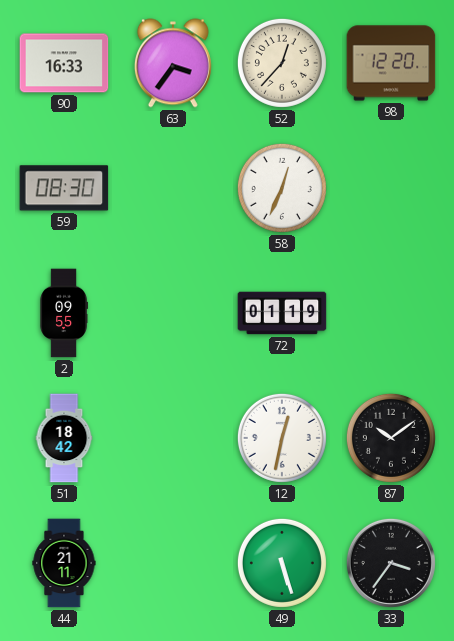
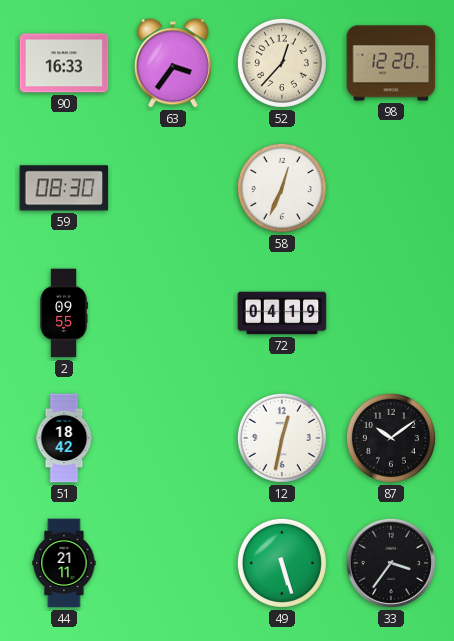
72: 01:19 -> 04:19
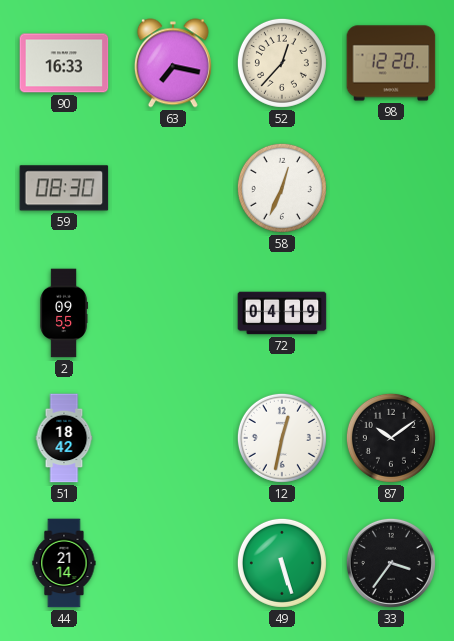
63: 3:36 -> 7:17
44: 21:11 -> 21:14
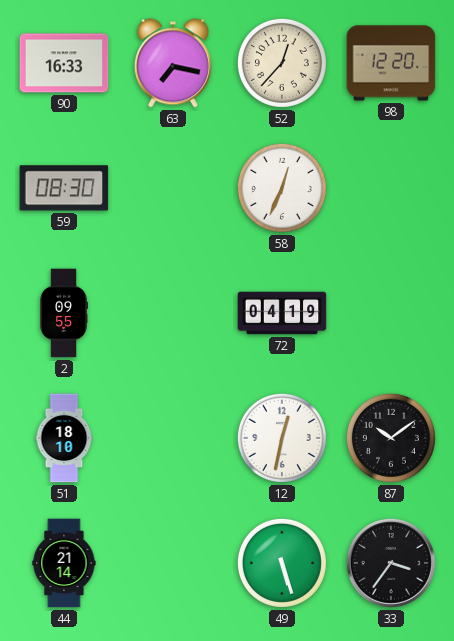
51: 18:42 -> 18:10
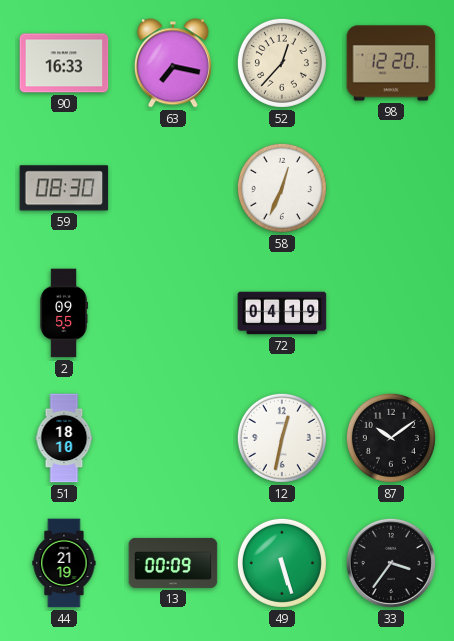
44: 21:14 -> 21:19
13: none -> 00:09
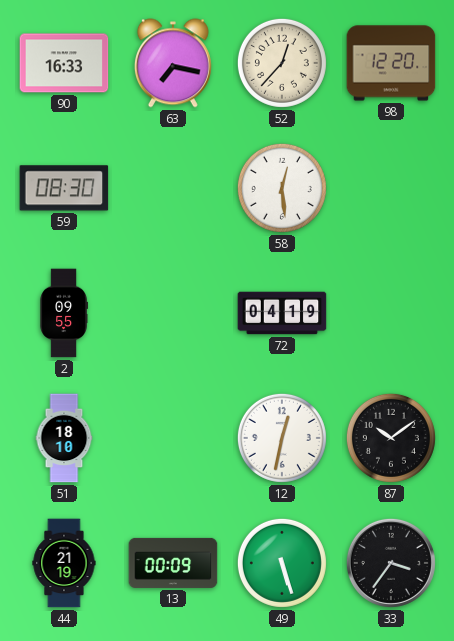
58: 12:34 -> 12:29
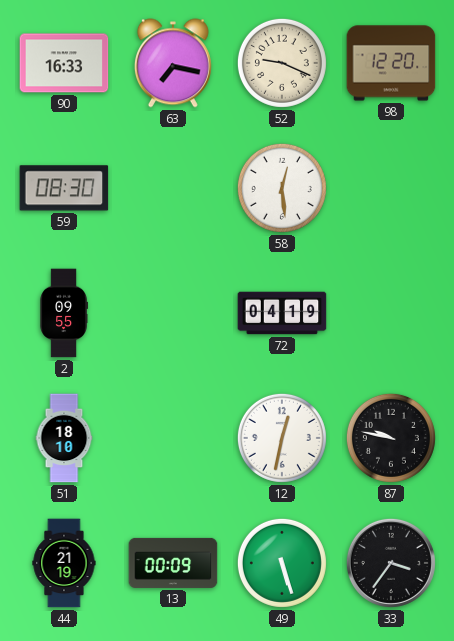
52: 12:37 -> 9:19
87: 10:09 -> 9:47
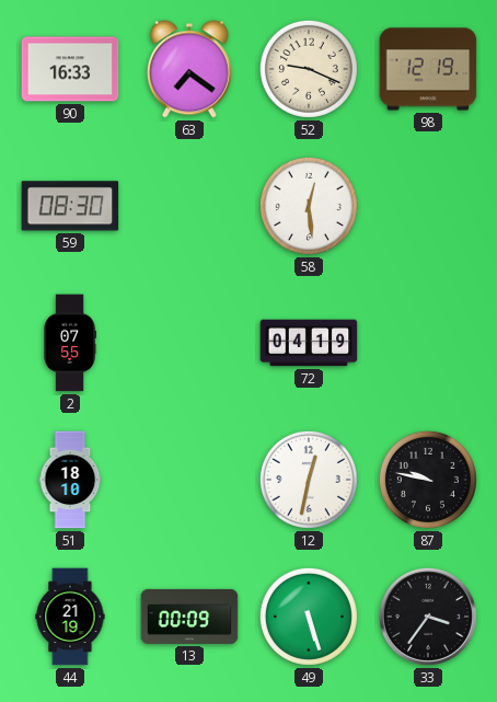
63: 7:17 -> 7:21
98: 12:20 -> 12:19
2: 09:55 -> 07:55
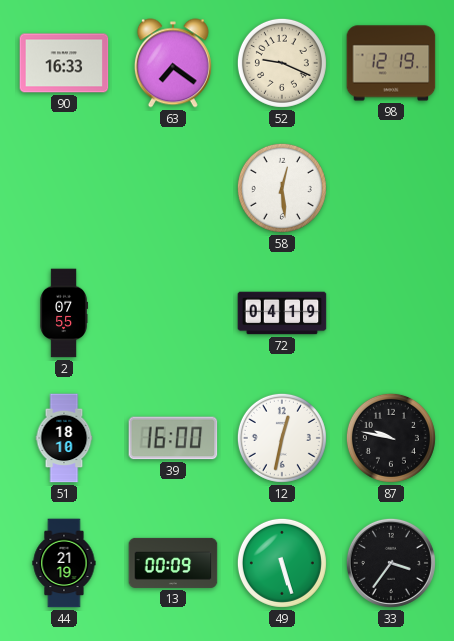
59: 08:30 -> none
39: none -> 16:00
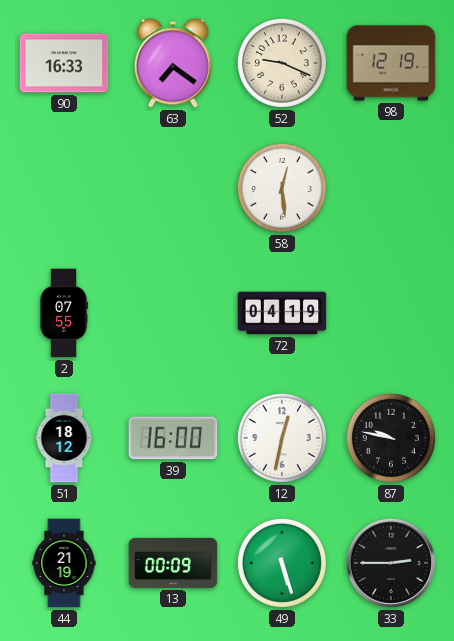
51: 18:10 -> 18:12
33: 3:36 -> 2:45
